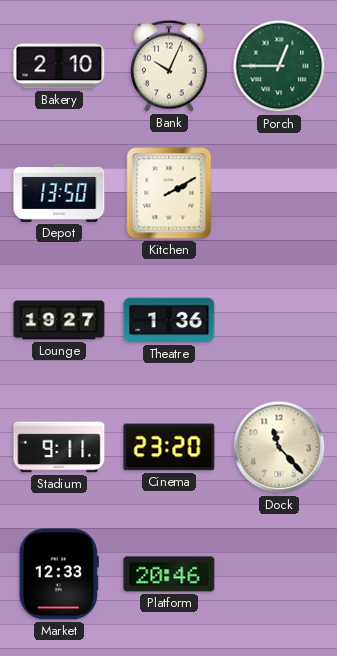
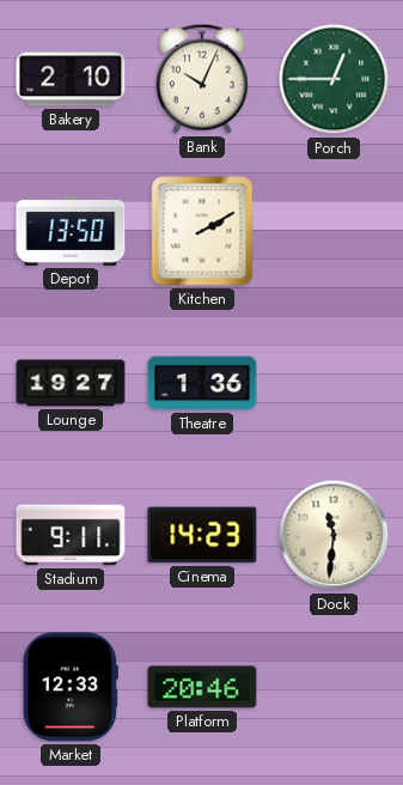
Cinema: 23:20 -> 14:23
Dock: 11:23 -> 11:31
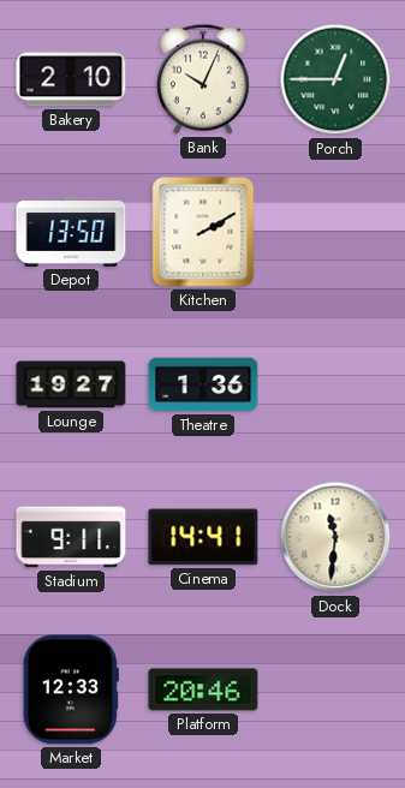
Cinema: 14:23 -> 14:41
